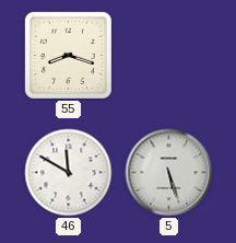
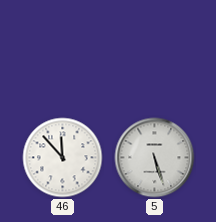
55: 8:18 -> none
46: 11:50 -> 11:53
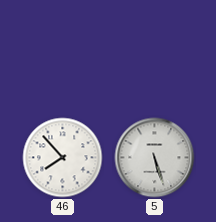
46: 11:53 -> 7:53
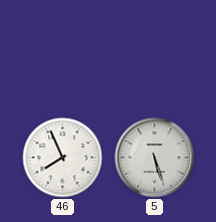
46: 7:53 -> 7:56
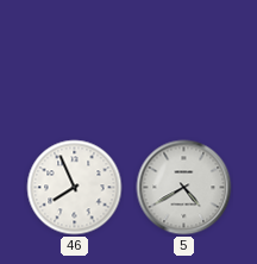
5: 5:27 -> 4:40
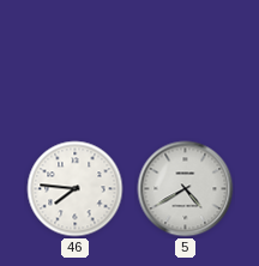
46: 7:56 -> 7:46
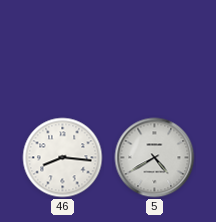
46: 7:46 -> 8:16
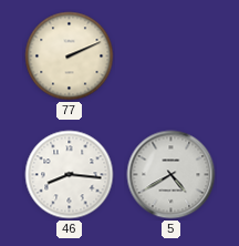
77: none -> 2:11
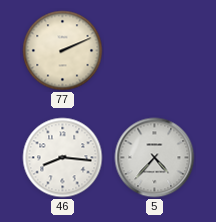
5: 4:40 -> 4:37
